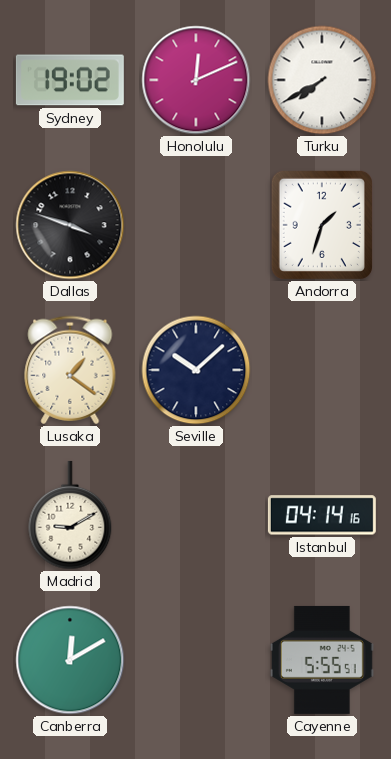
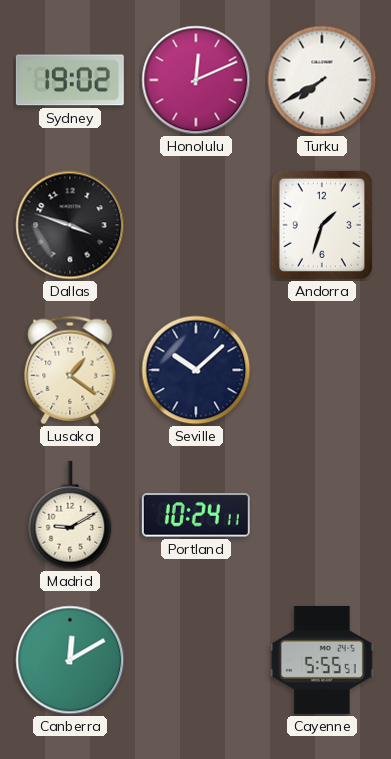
Portland: none -> 10:24
Istanbul: 04:14 -> none
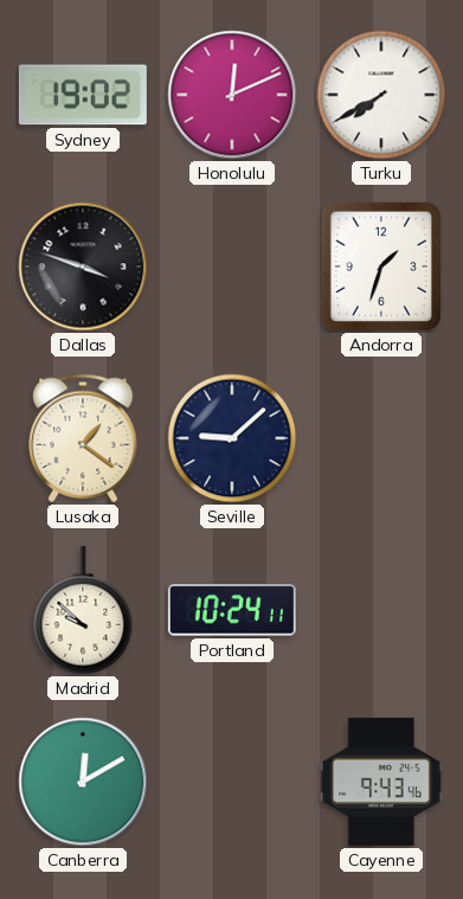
Seville: 10:08 -> 9:08
Madrid: 9:10 -> 9:52
Cayenne: 5:55 -> 9:43
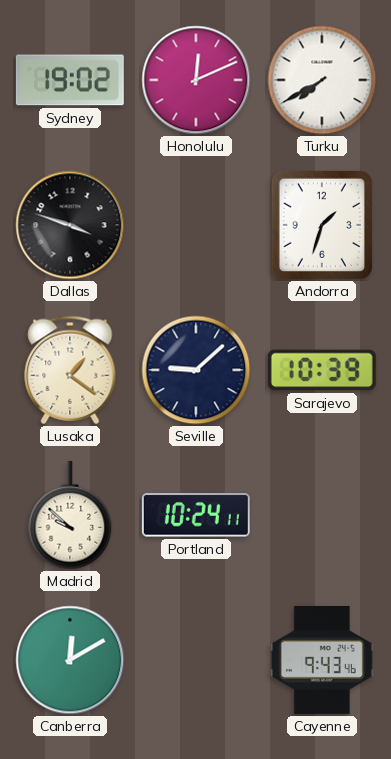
Sarajevo: none -> 10:39
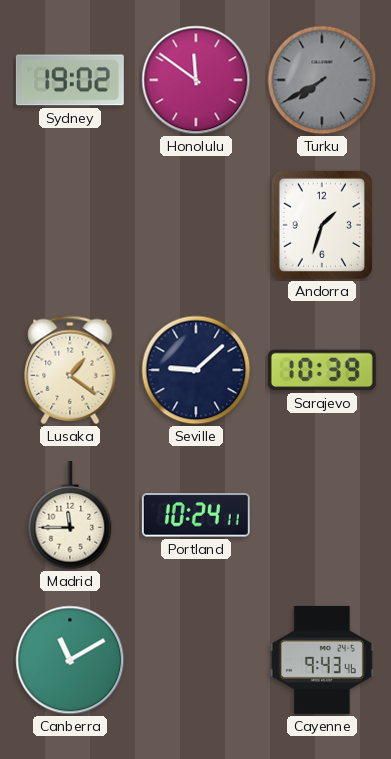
Honolulu: 12:11 -> 11:51
Turku dial: white -> grey
Dallas: 3:48 -> none
Madrid: 9:52 -> 11:45
Canberra: 12:10 -> 11:10
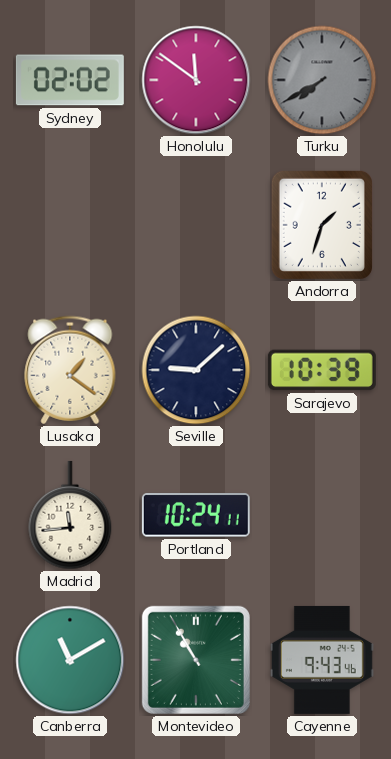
Sydney: 19:02 -> 02:02
Madrid: 11:45 -> 11:44
Montevideo: none -> 10:55
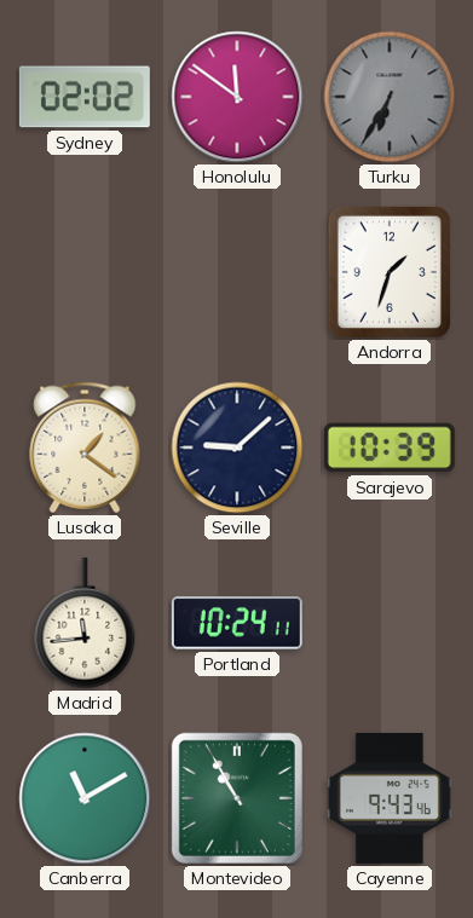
Turku: 7:40 -> 6:35
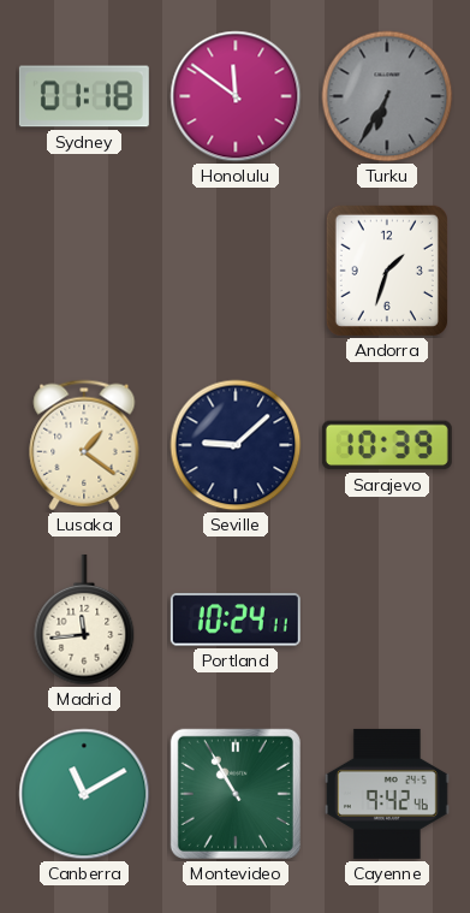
Sydney: 02:02 -> 01:18
Cayenne: 9:43 -> 9:42
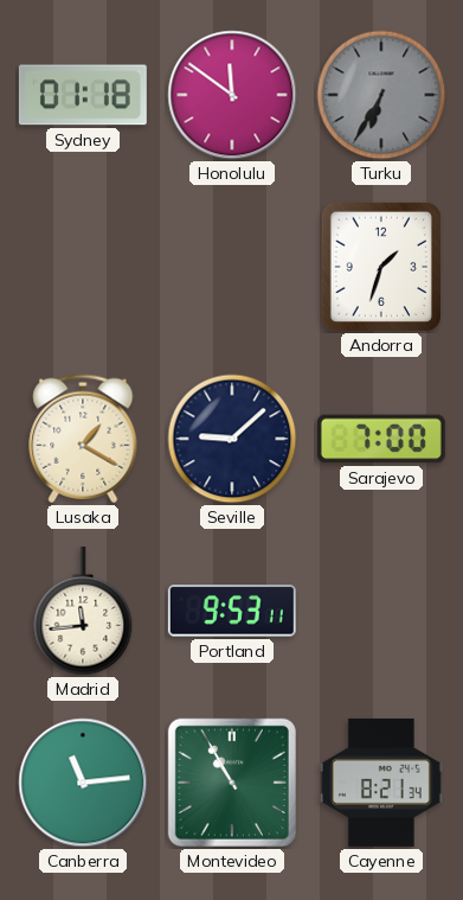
Lusaka: 1:21 -> 1:20
Sarajevo: 10:39 -> 7:00
Portland: 10:24 -> 9:53
Canberra: 11:10 -> 11:14
Cayenne: 9:42 -> 8:21
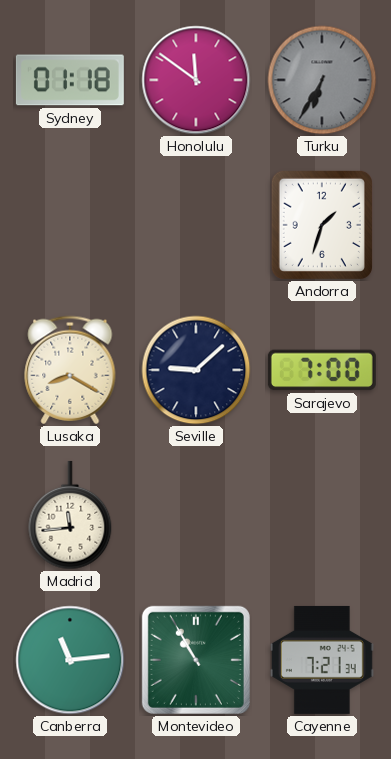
Lusaka: 1:20 -> 8:20
Portland: 9:53 -> none
Cayenne: 8:21 -> 7:21
